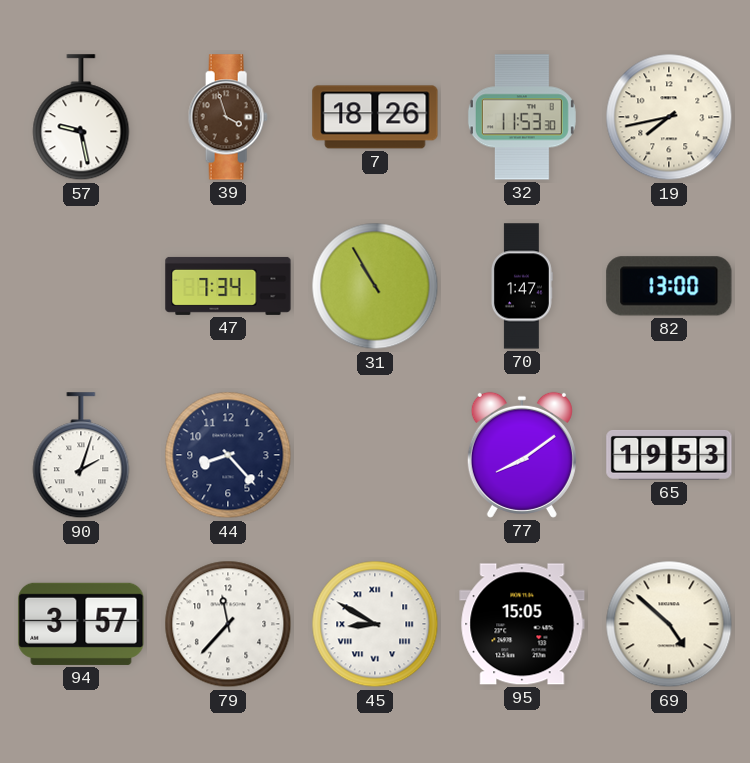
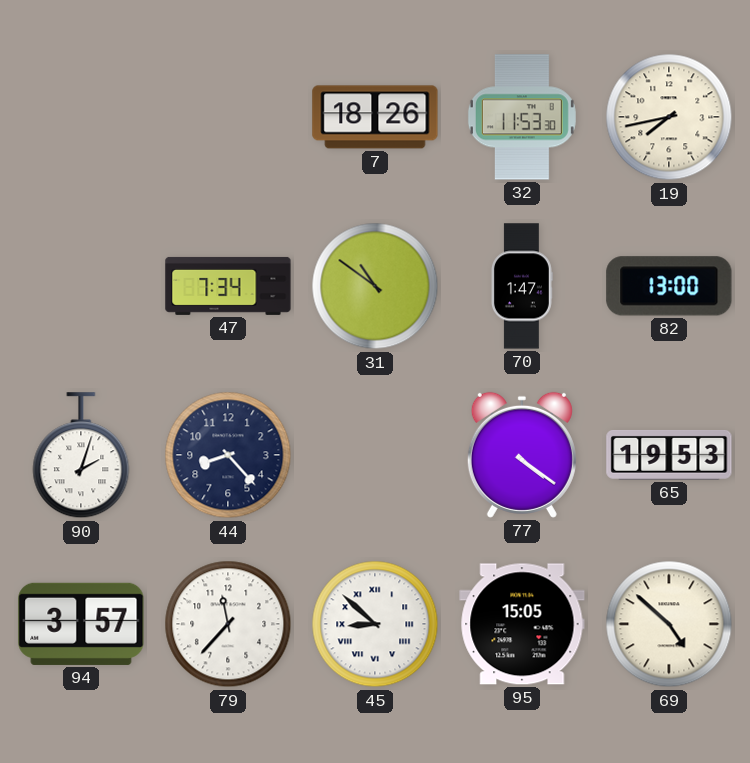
57: 9:28 -> none
39: 3:57 -> none
31: 10:55 -> 10:51
77: 8:09 -> 4:21
45: 8:50 -> 8:52
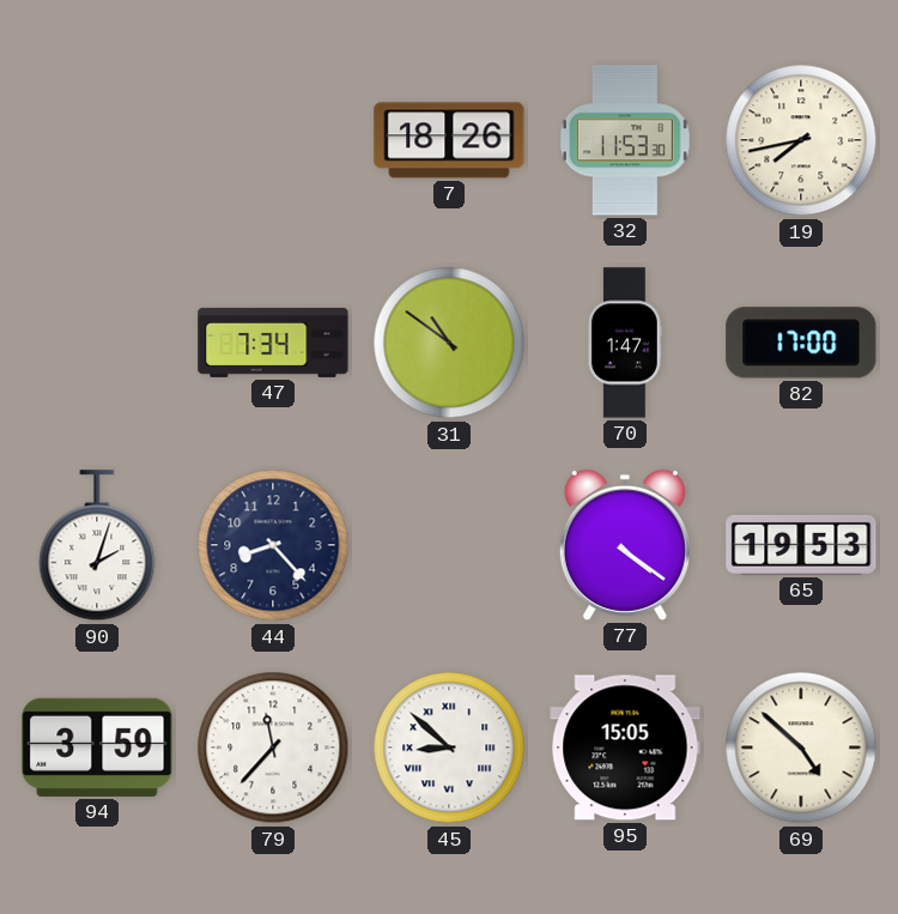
82: 13:00 -> 17:00
94: 3:57 -> 3:59
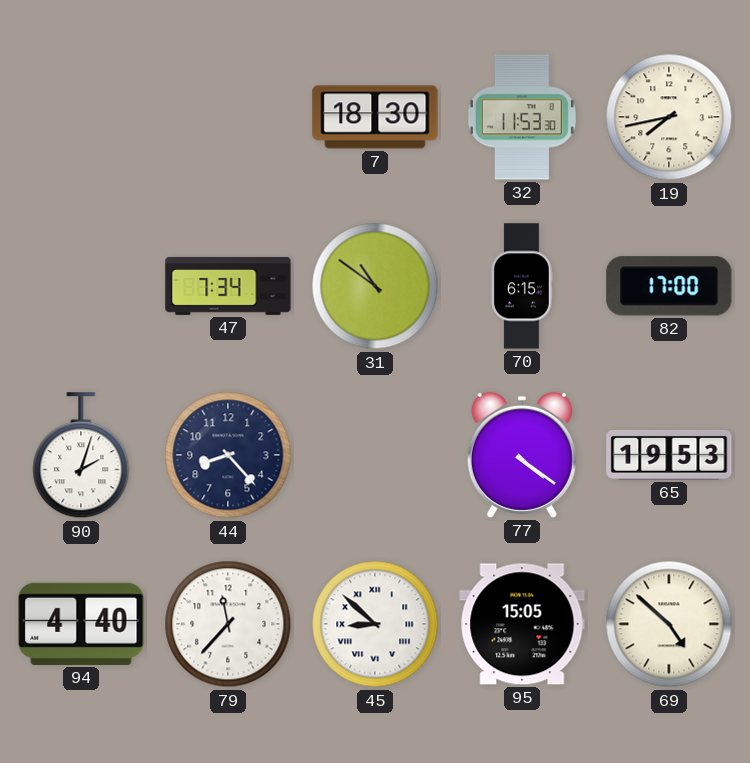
7: 18:26 -> 18:30
70: 1:47 -> 6:15
94: 3:59 -> 4:40
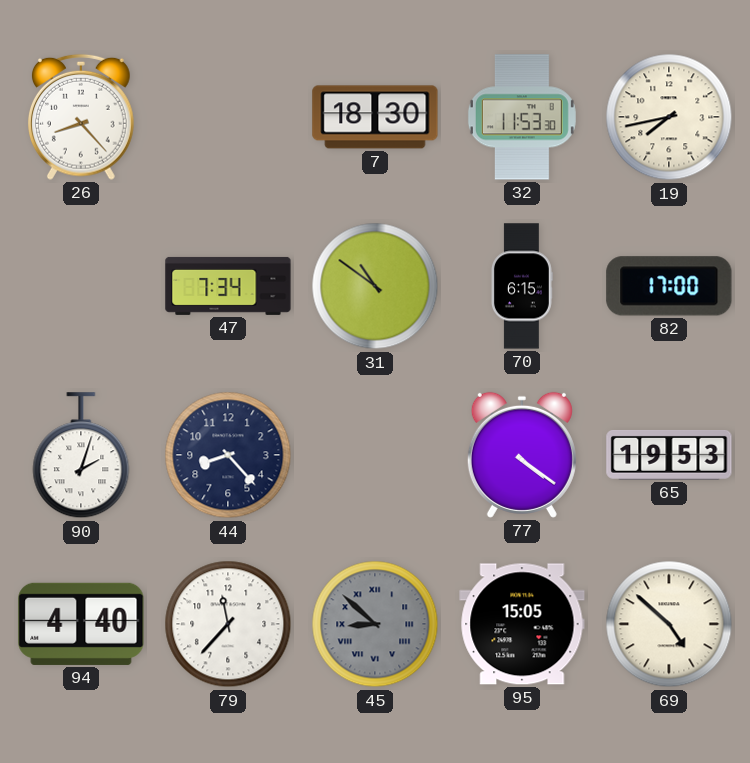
26: none -> 8:23
45 dial: white -> grey
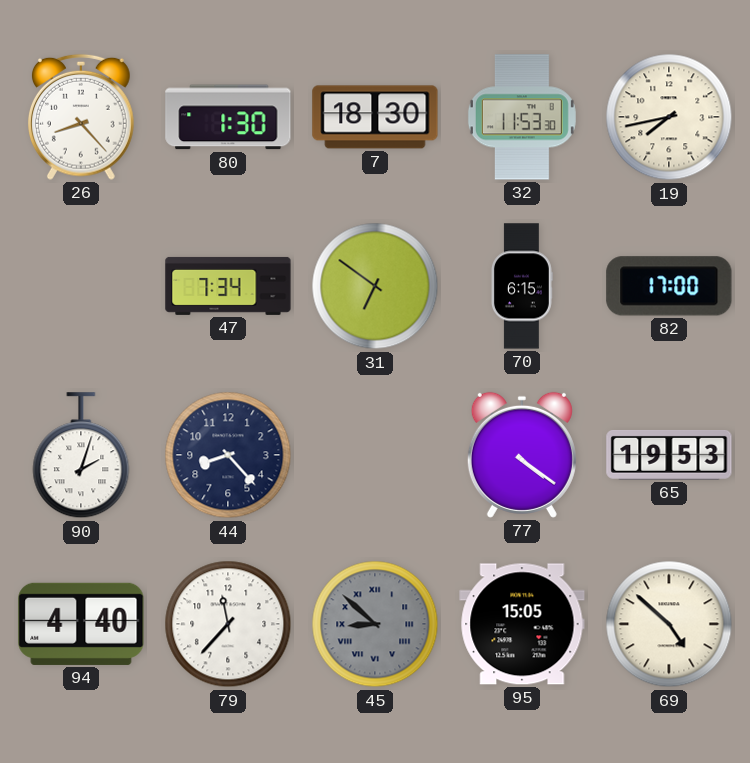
80: none -> 1:30
31: 10:51 -> 6:51
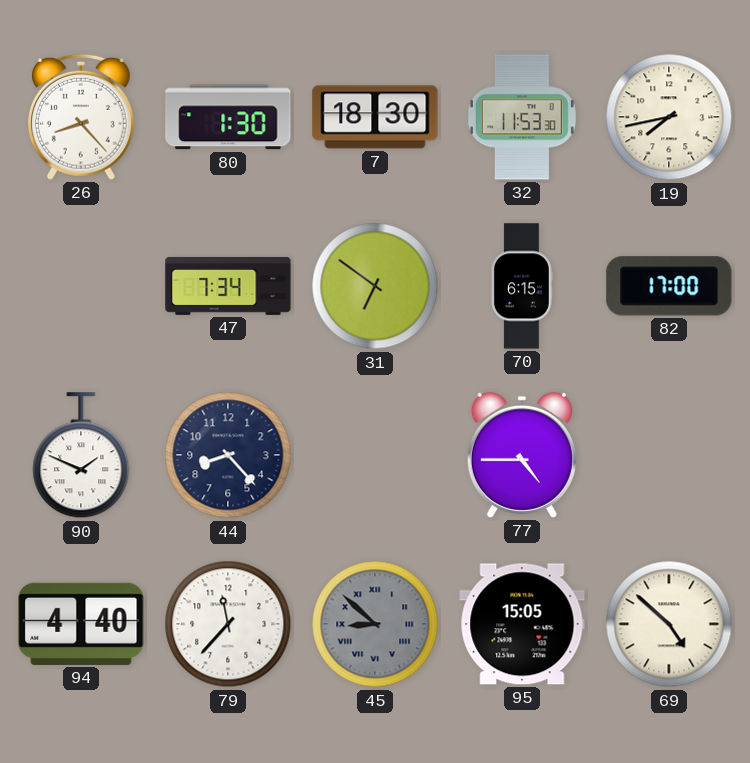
90: 2:03 -> 1:49
77: 4:21 -> 4:45
65: 19:53 -> none
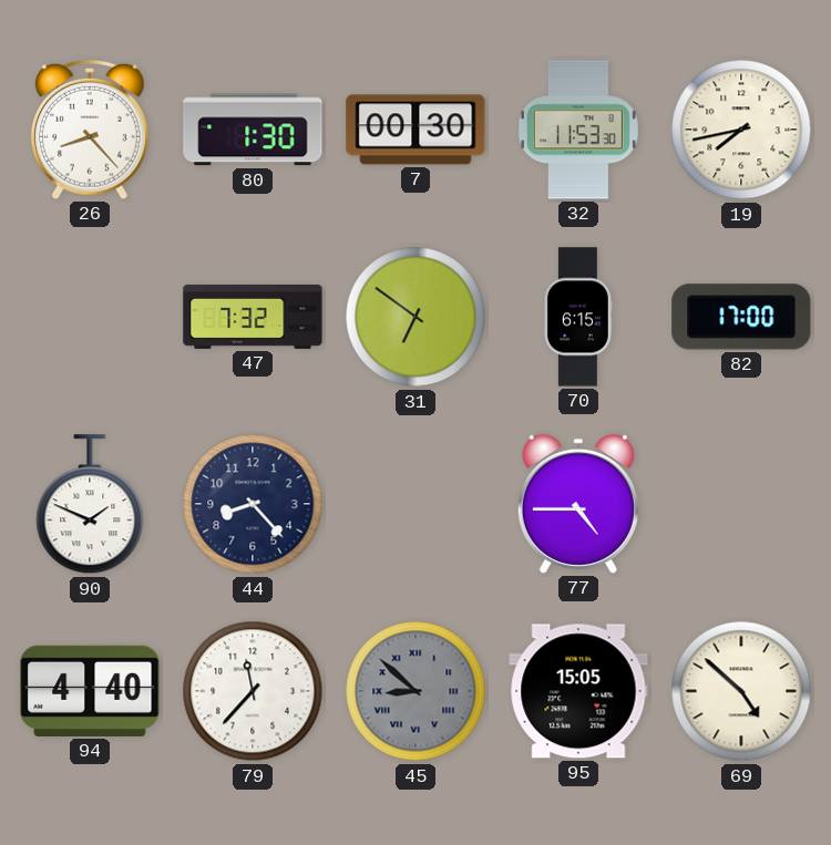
7: 18:30 -> 00:30
47: 7:34 -> 7:32
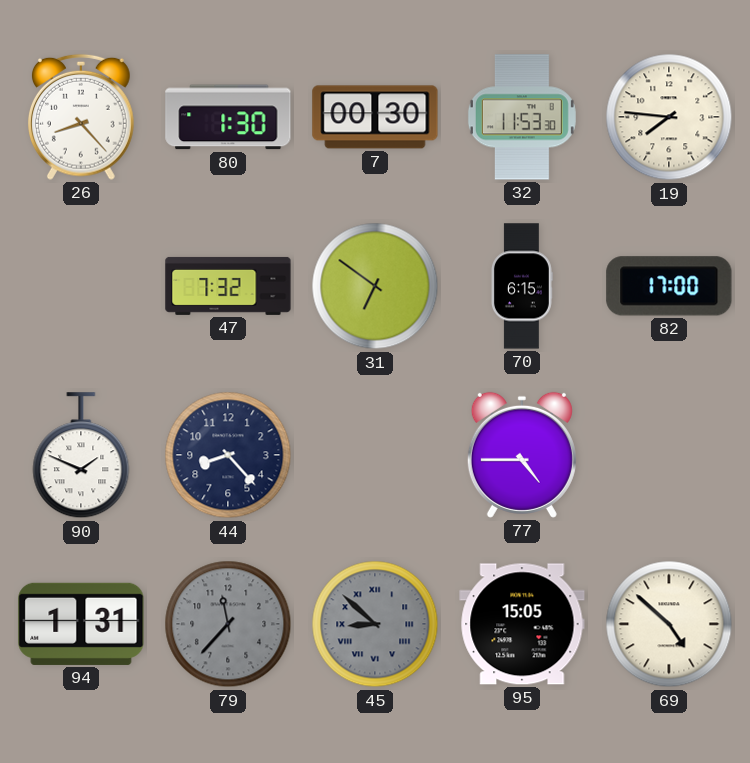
19: 7:43 -> 7:46
94: 4:40 -> 1:31
79 dial: white -> grey
